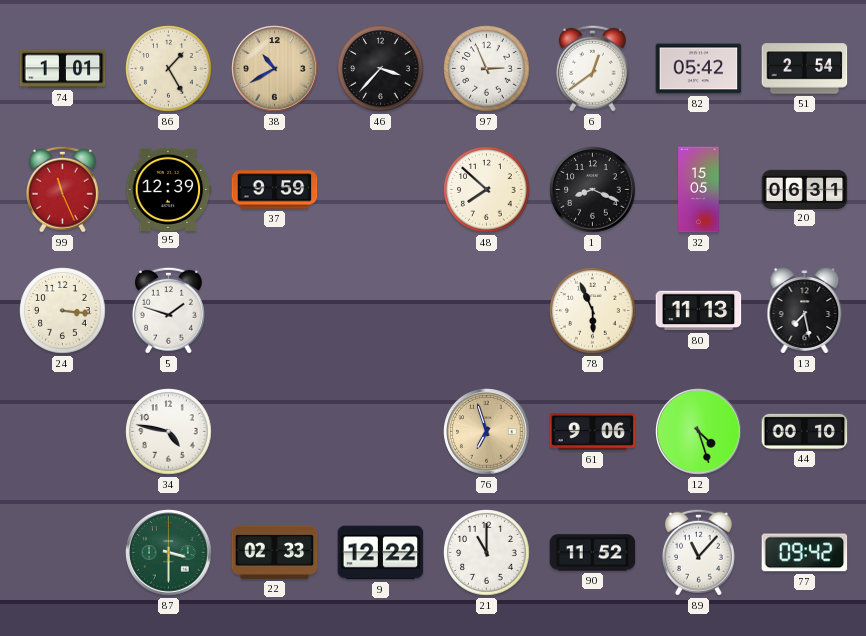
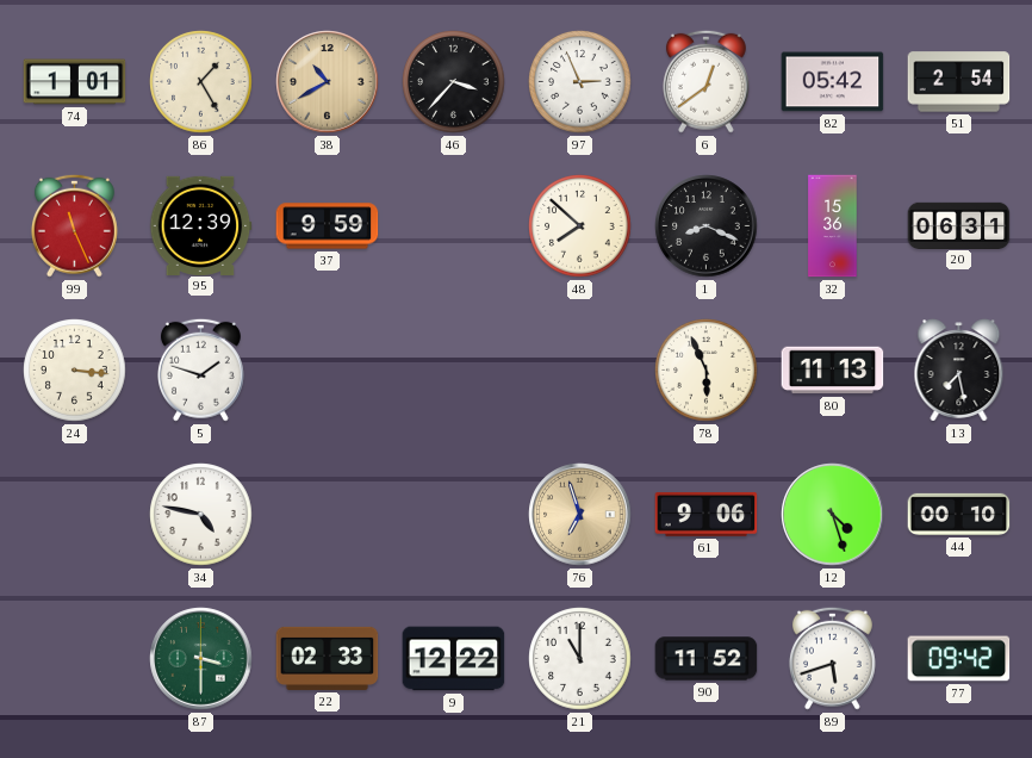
32: 15:05 -> 15:36
89: 11:07 -> 5:42
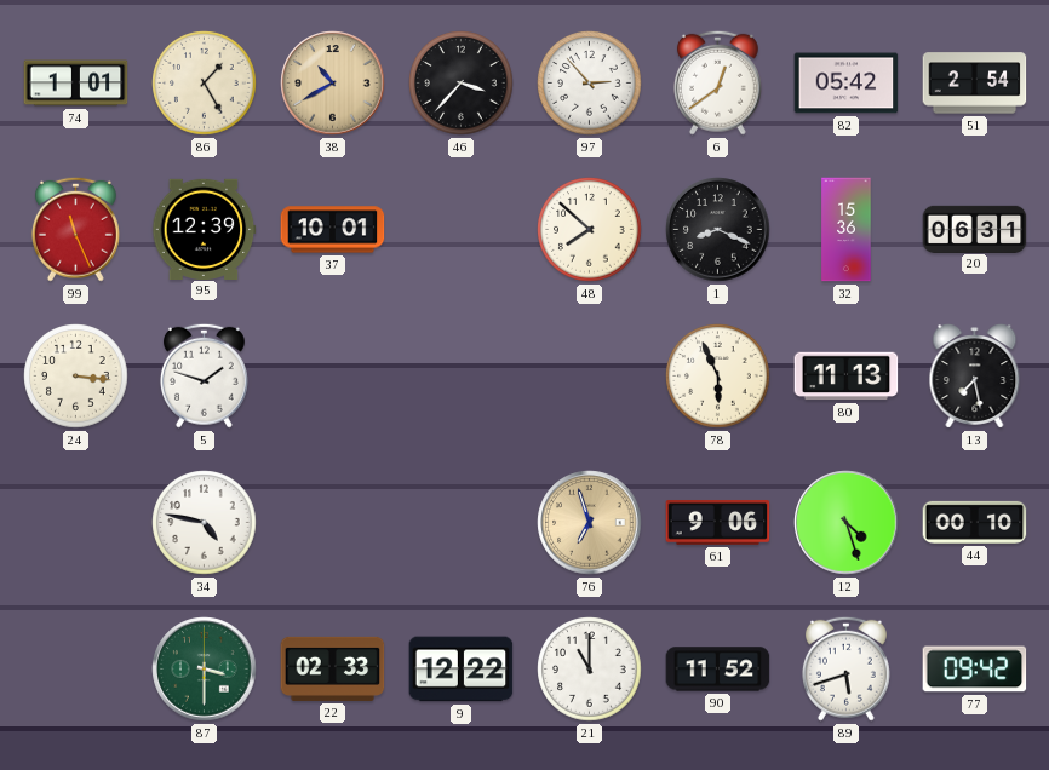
97: 2:56 -> 2:53
37: 9:59 -> 10:01
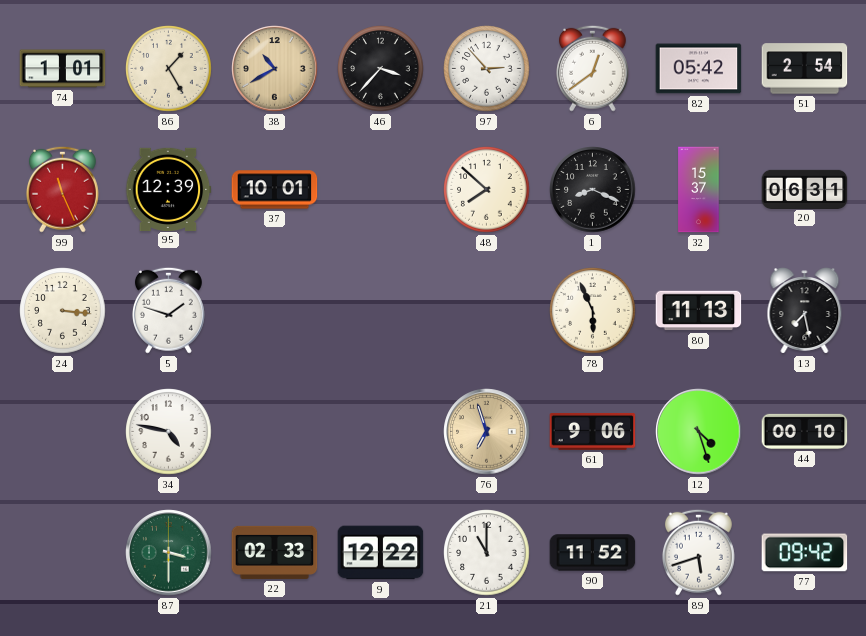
32: 15:36 -> 15:37
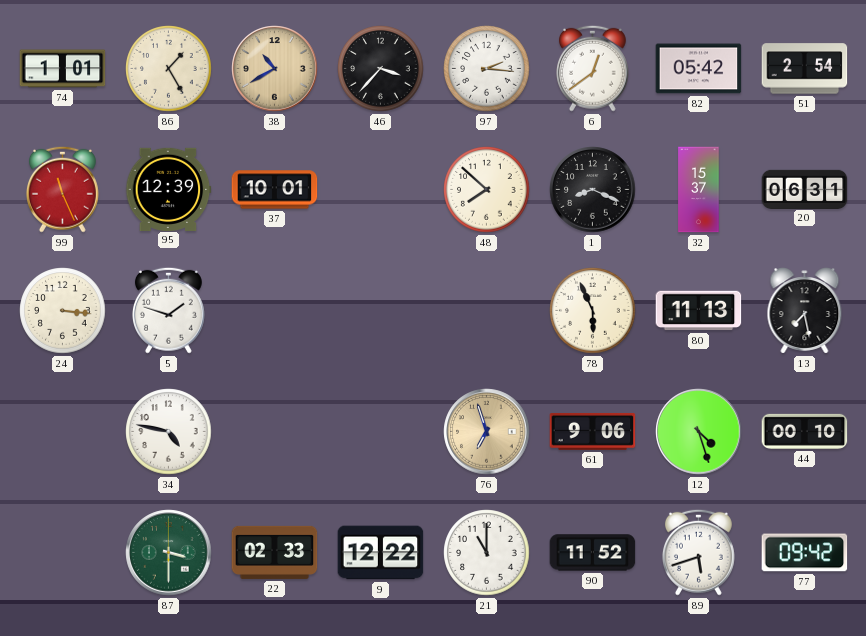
97: 2:53 -> 2:16
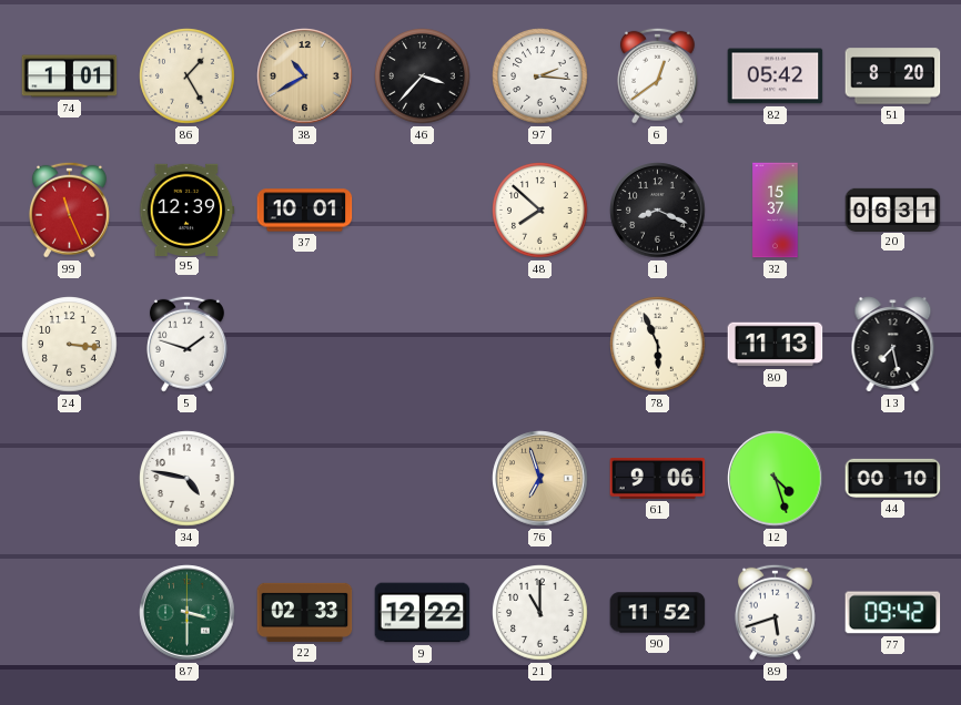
51: 2:54 -> 8:20
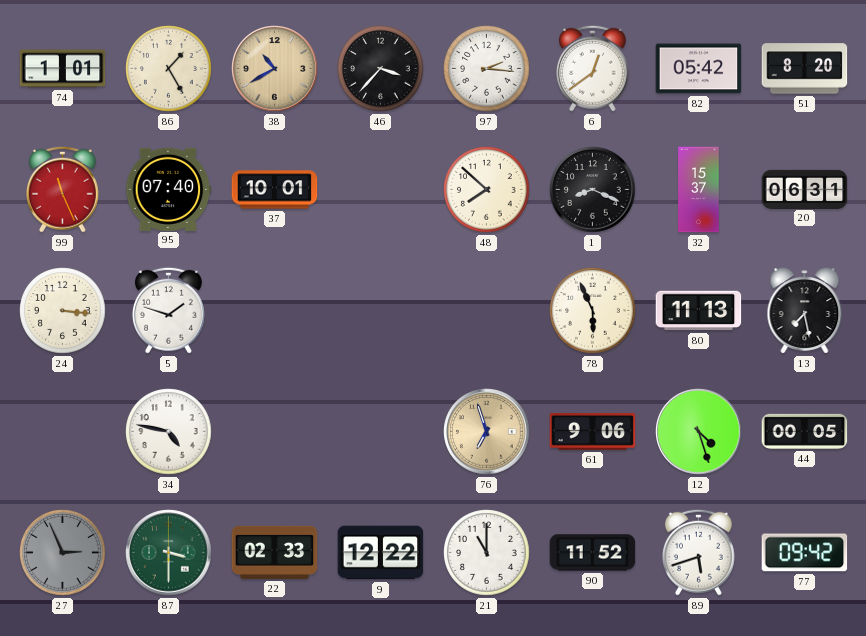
95: 12:39 -> 07:40
44: 00:10 -> 00:05
27: none -> 2:56
